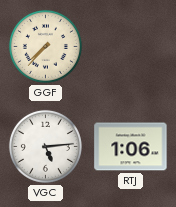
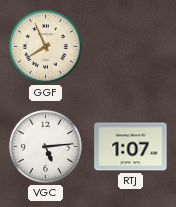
GGF: 7:37 -> 7:56
RTJ: 1:06 -> 1:07
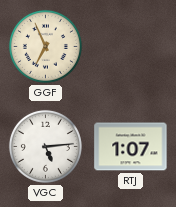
GGF: 7:56 -> 6:56
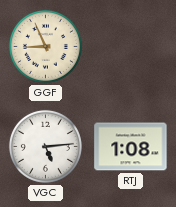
GGF: 6:56 -> 8:56
RTJ: 1:07 -> 1:08
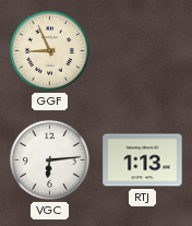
VGC: 5:14 -> 6:14
RTJ: 1:08 -> 1:13
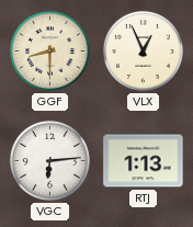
GGF: 8:56 -> 8:30
VLX: none -> 12:56
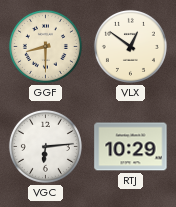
VLX: 12:56 -> 12:51
RTJ: 1:13 -> 10:29
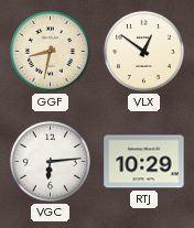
GGF: 8:30 -> 8:32
